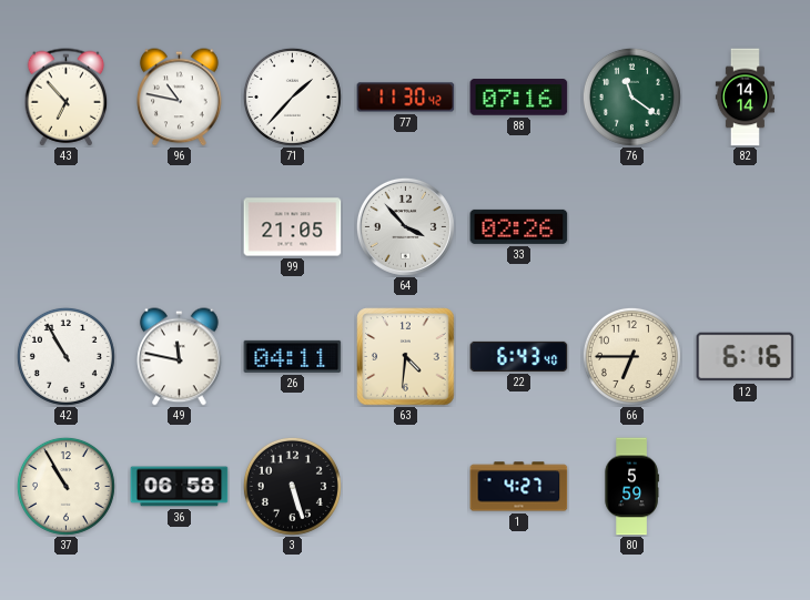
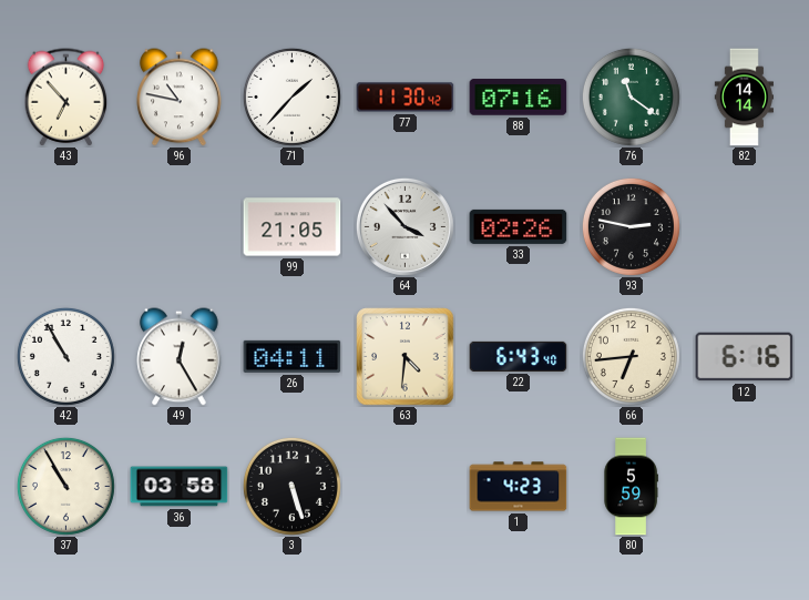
93: none -> 2:47
49: 11:47 -> 12:25
66: 6:45 -> 6:44
36: 06:58 -> 03:58
1: 4:27 -> 4:23
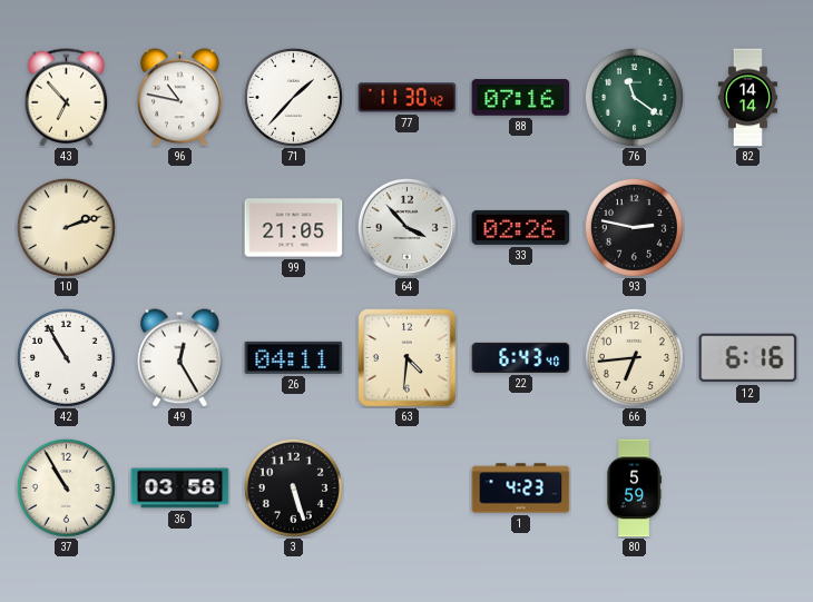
10: none -> 2:12
